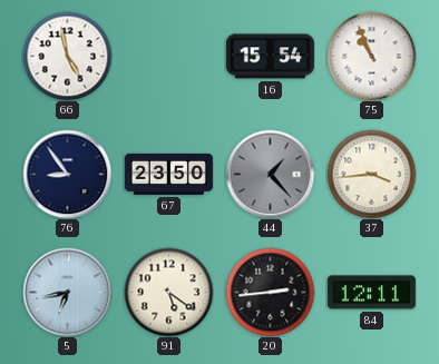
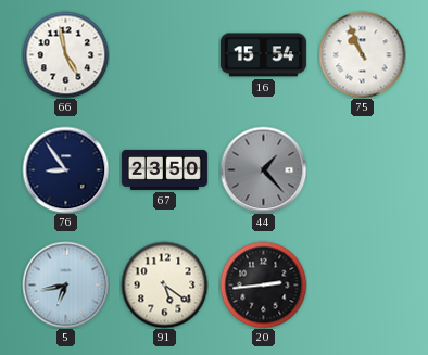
37: 3:44 -> none
84: 12:11 -> none
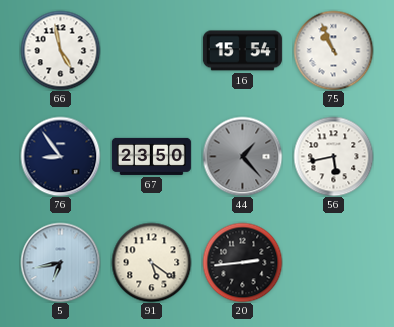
56: none -> 5:43
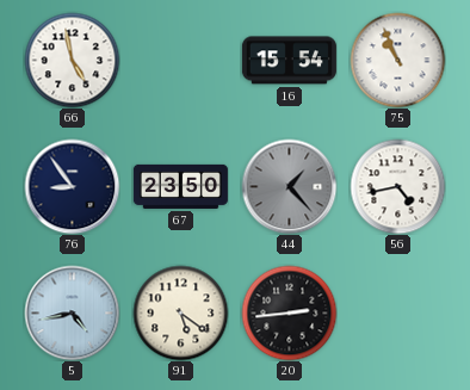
56: 5:43 -> 4:43
5: 6:43 -> 4:43
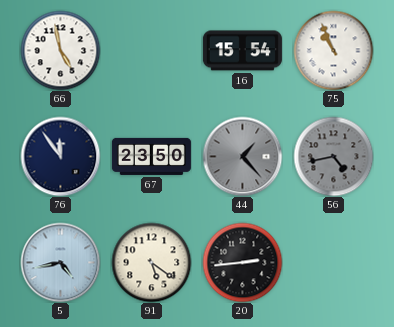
76: 8:54 -> 11:54
56 dial: white -> grey
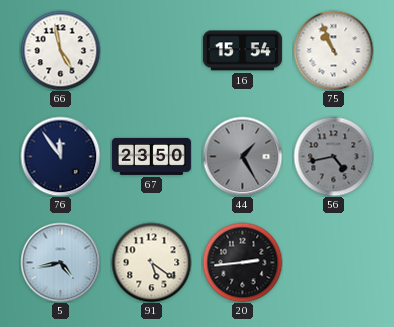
44: 1:23 -> 1:25
